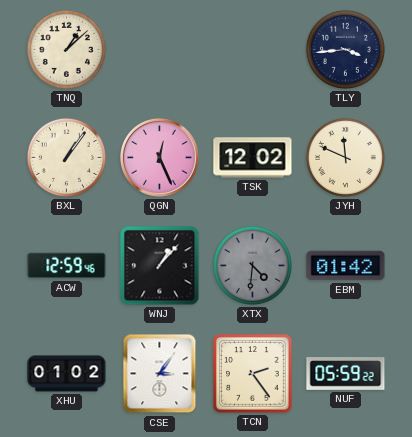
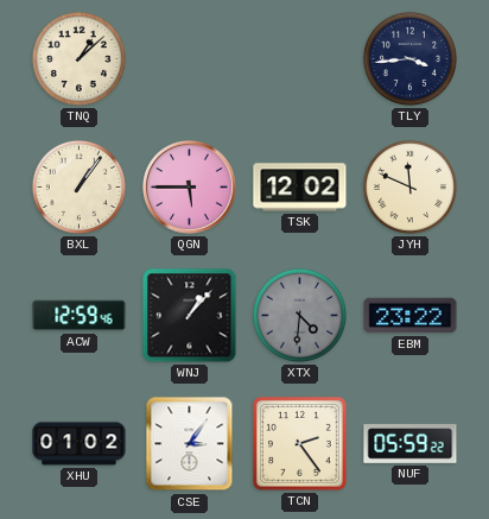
QGN: 12:26 -> 5:45
EBM: 01:42 -> 23:22
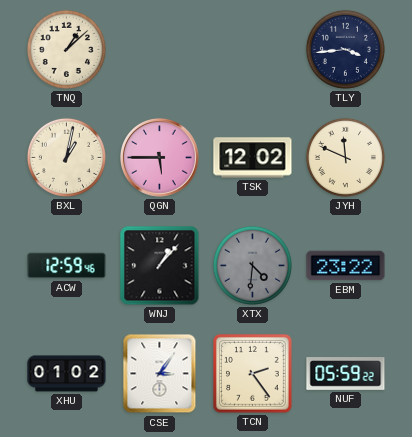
BXL: 1:06 -> 1:02
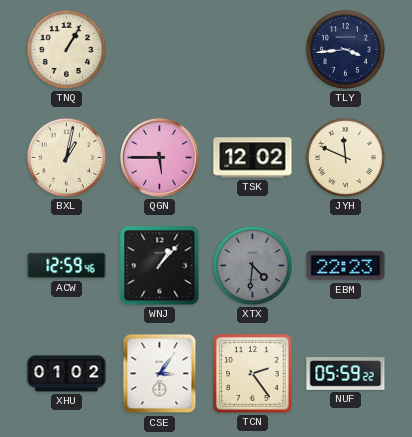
TNQ: 1:08 -> 1:05
EBM: 23:22 -> 22:23
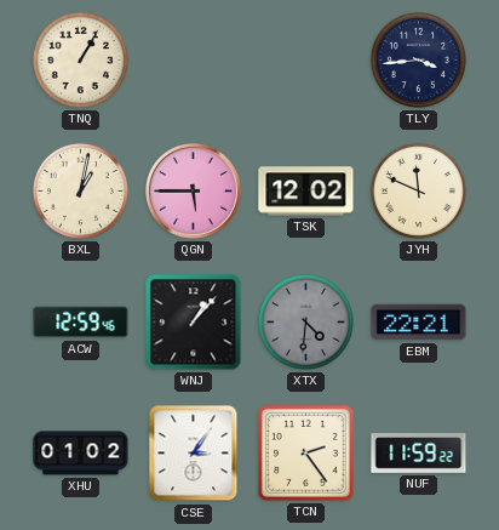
EBM: 22:23 -> 22:21
NUF: 05:59 -> 11:59
